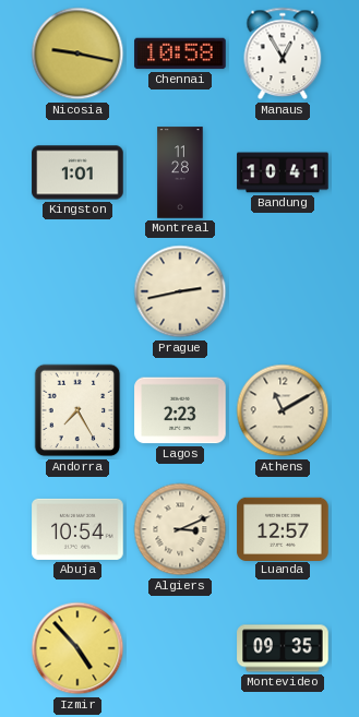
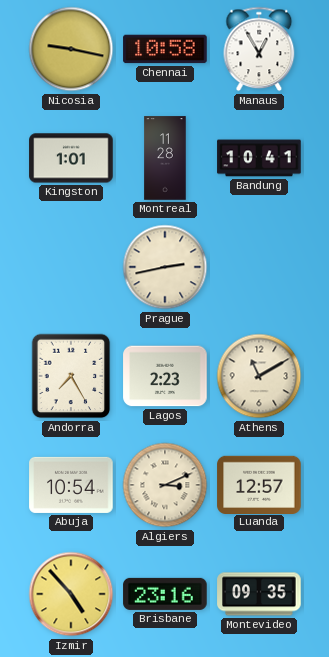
Brisbane: none -> 23:16
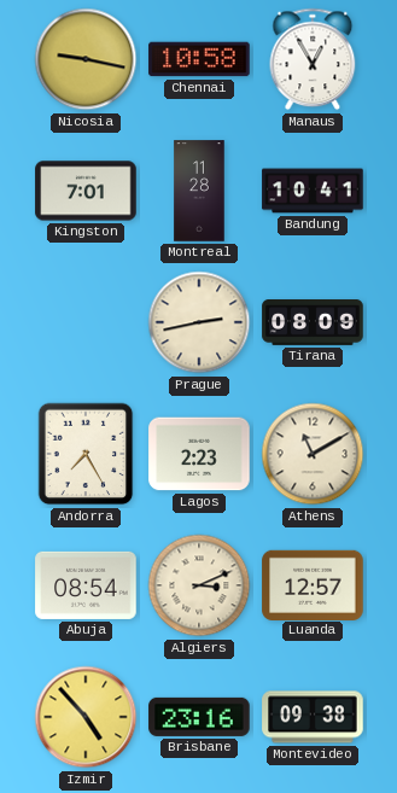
Kingston: 1:01 -> 7:01
Tirana: none -> 08:09
Abuja: 10:54 -> 08:54
Montevideo: 09:35 -> 09:38
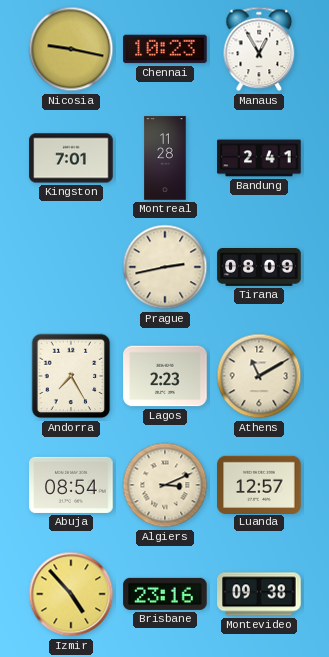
Chennai: 10:58 -> 10:23
Bandung: 10:41 -> 2:41
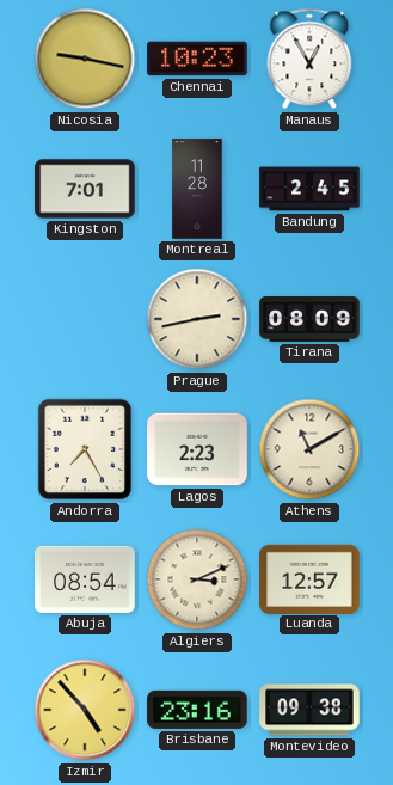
Bandung: 2:41 -> 2:45
